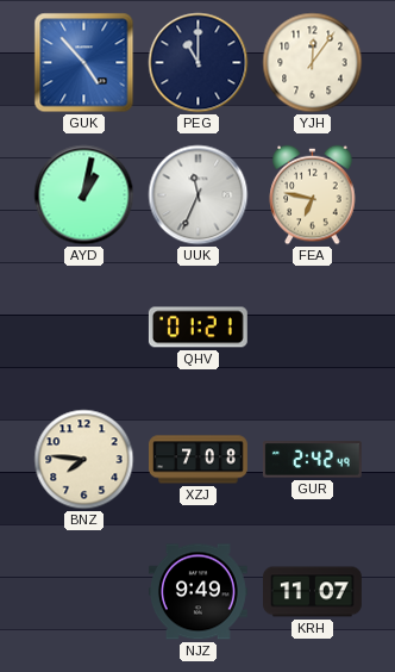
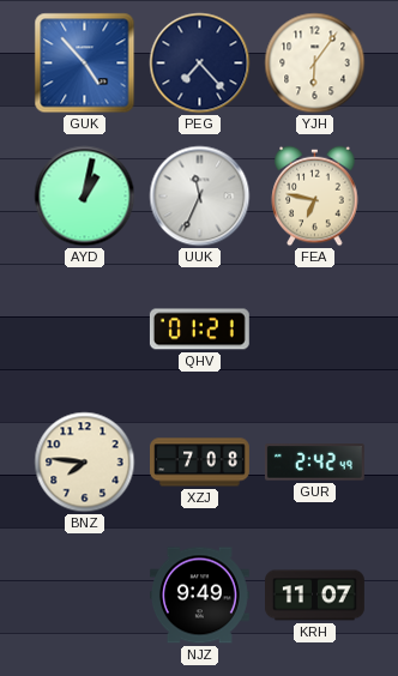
PEG: 11:00 -> 7:23
YJH: 12:06 -> 6:06
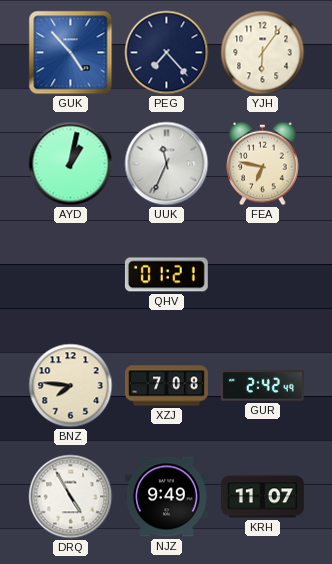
DRQ: none -> 4:55
